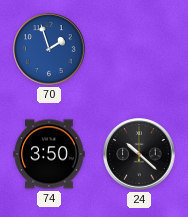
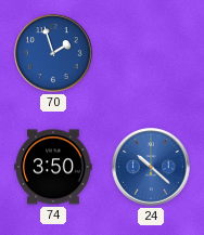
24 dial: black -> blue
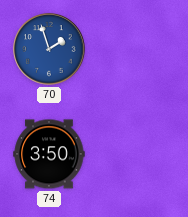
24: 10:22 -> none
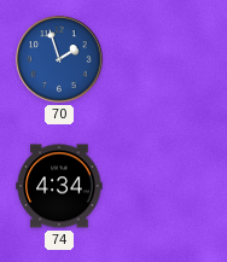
74: 3:50 -> 4:34
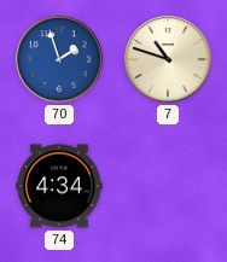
7: none -> 10:48
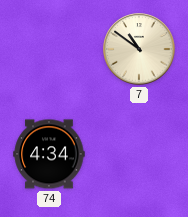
70: 1:57 -> none
7: 10:48 -> 10:51
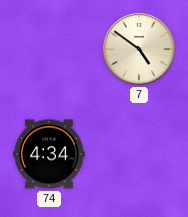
7: 10:51 -> 4:51
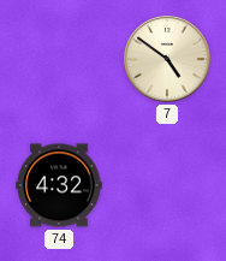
74: 4:34 -> 4:32
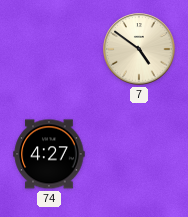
74: 4:32 -> 4:27
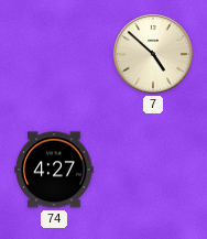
7: 4:51 -> 4:52
